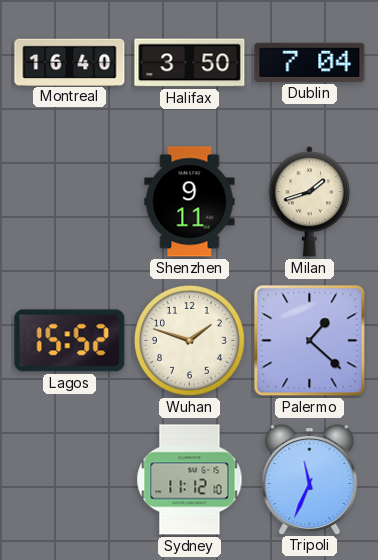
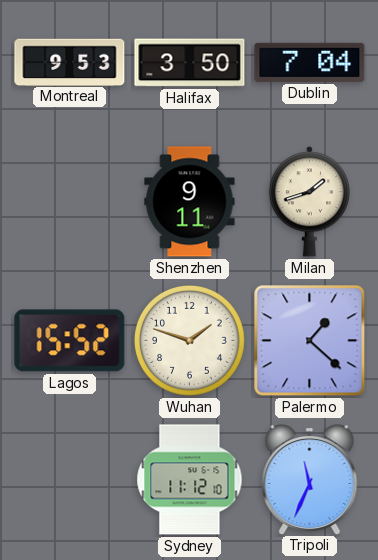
Montreal: 16:40 -> 9:53
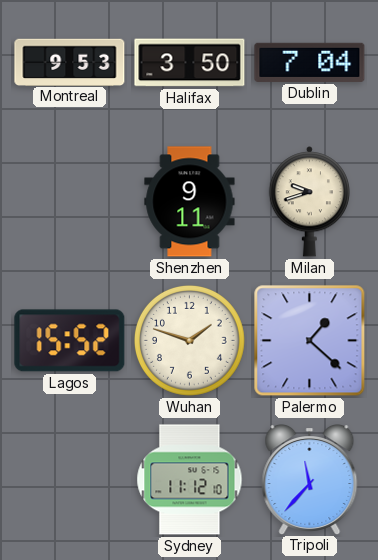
Milan: 1:42 -> 9:42
Tripoli: 11:34 -> 11:37
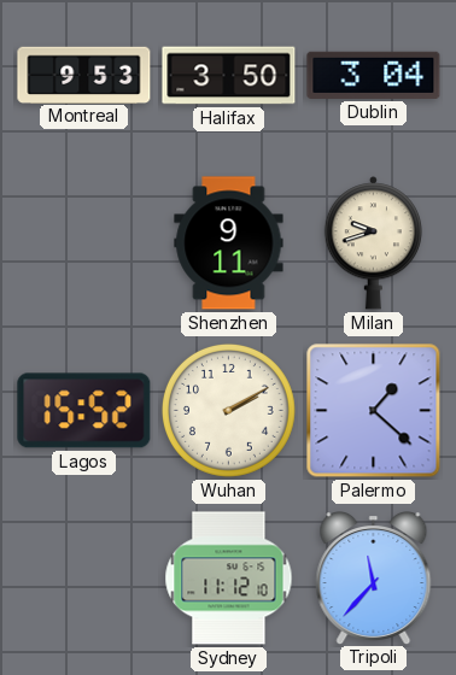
Dublin: 7:04 -> 3:04
Wuhan: 1:48 -> 2:10
